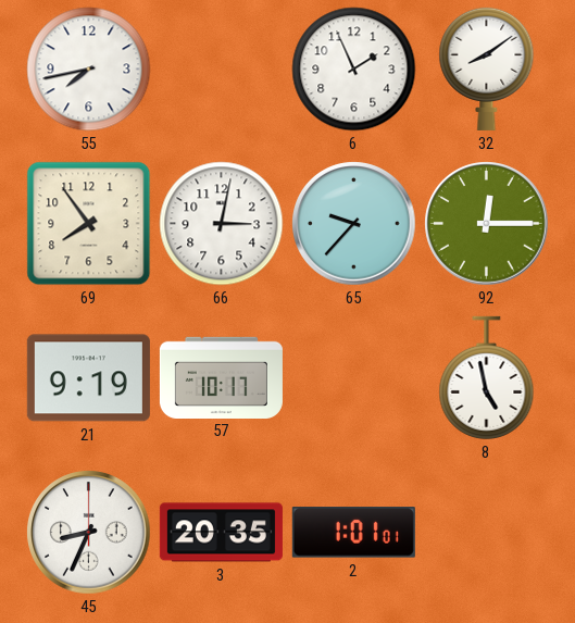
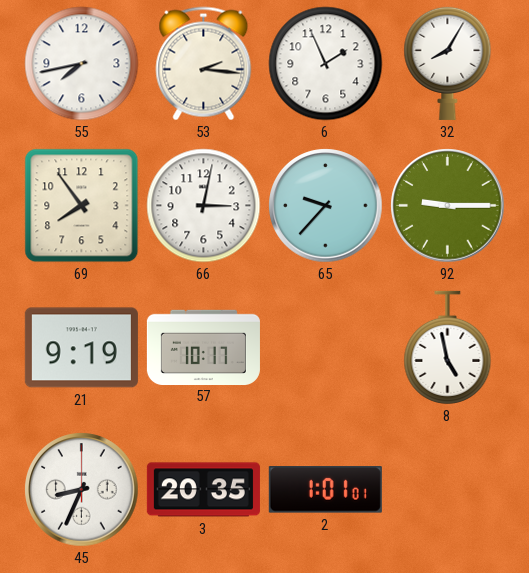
53: none -> 2:16
32: 8:09 -> 8:05
92: 12:15 -> 9:15
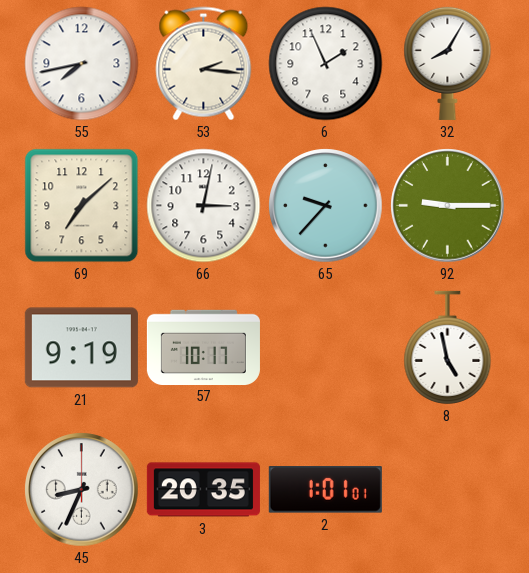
69: 7:54 -> 7:08
